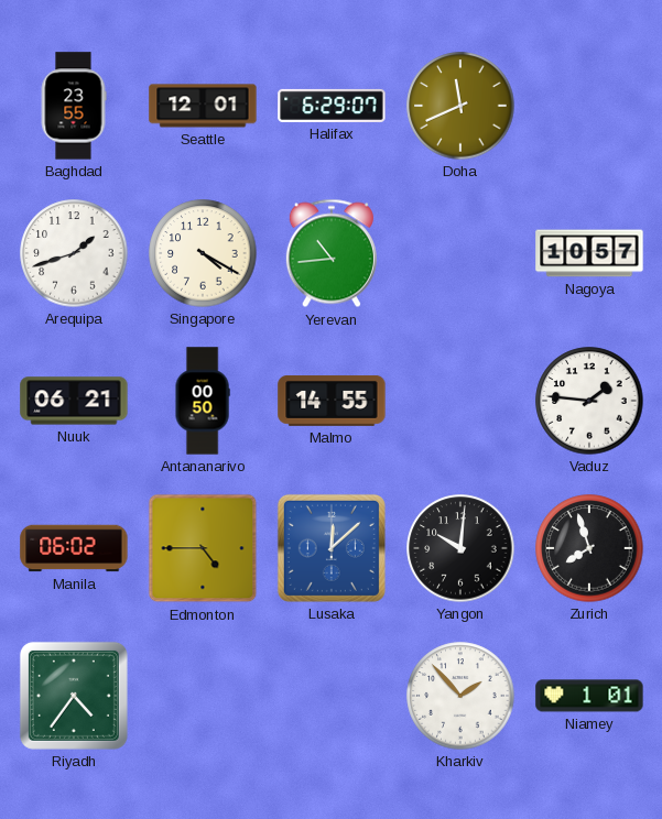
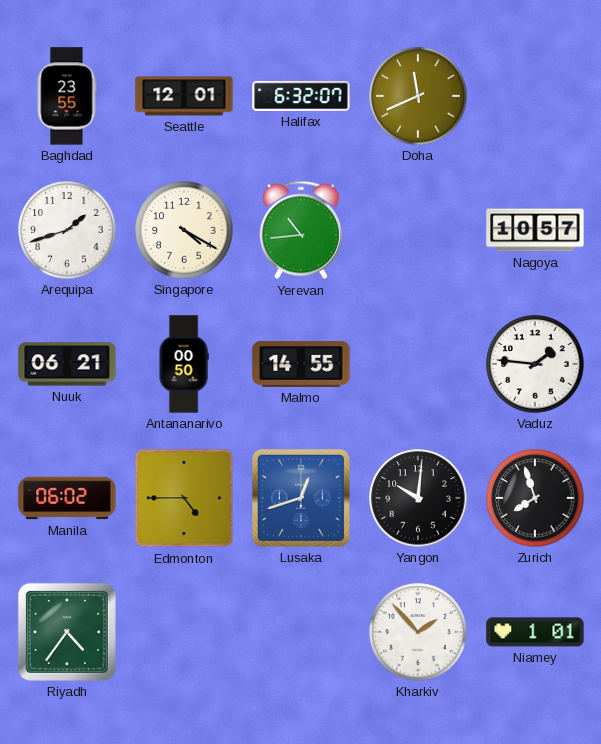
Halifax: 6:29 -> 6:32
Lusaka: 12:08 -> 12:42
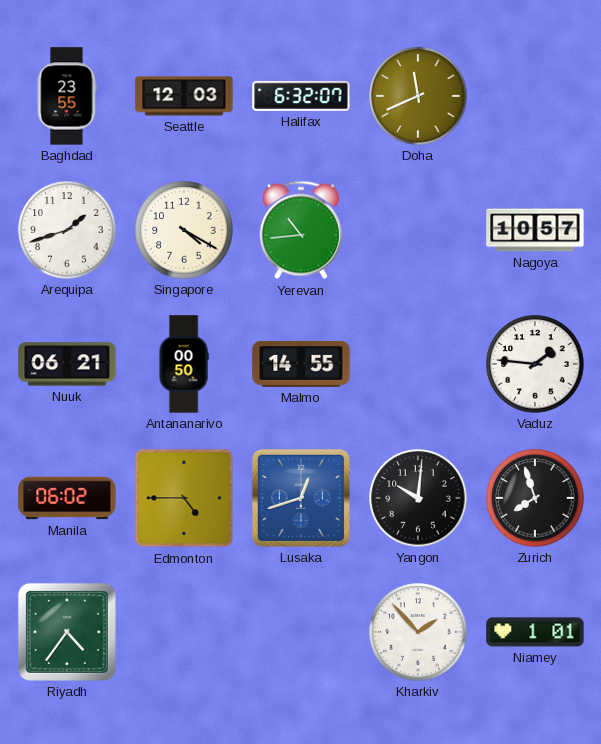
Seattle: 12:01 -> 12:03
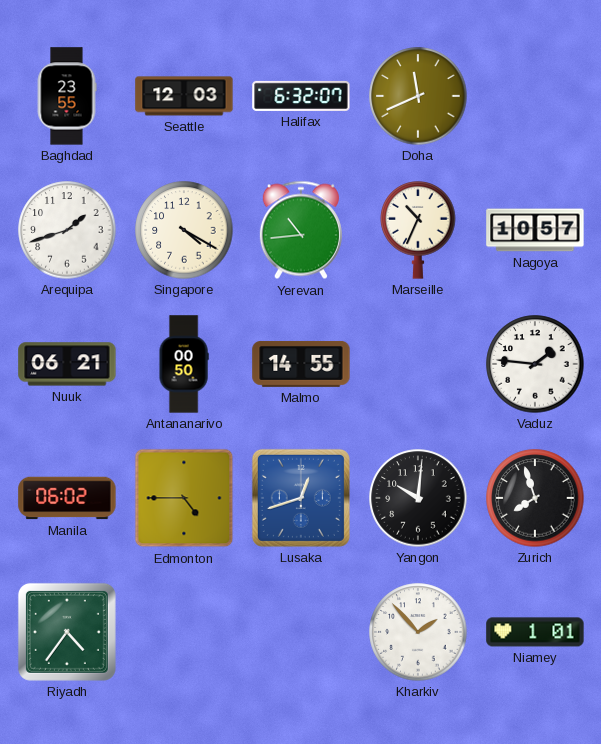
Marseille: none -> 10:34
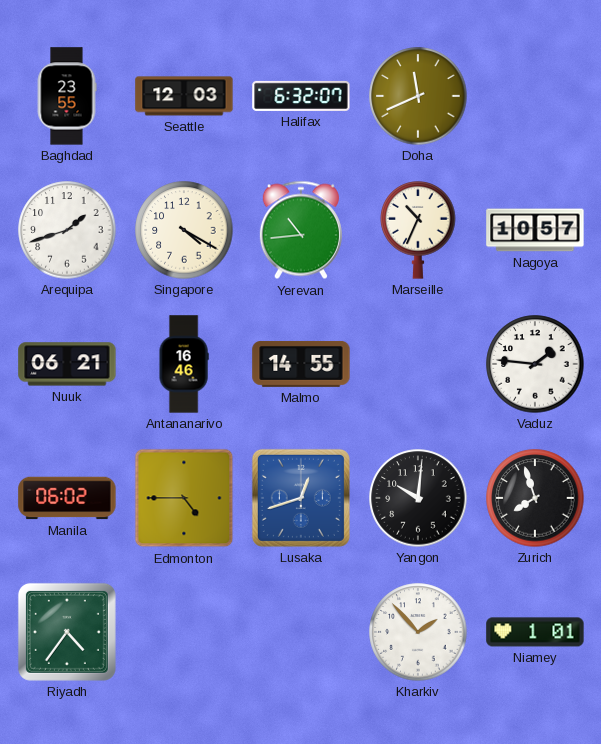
Antananarivo: 00:50 -> 16:46
